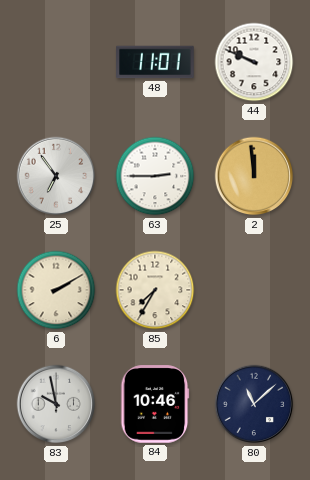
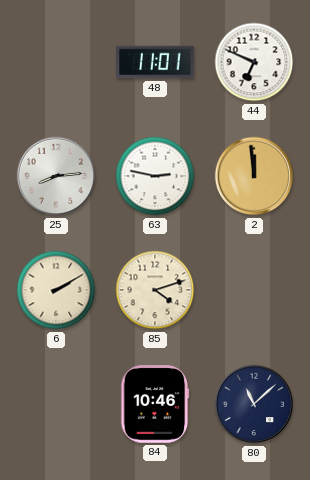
44: 9:49 -> 6:49
25: 6:54 -> 8:14
63: 2:45 -> 2:47
85: 7:35 -> 4:12
83: 9:58 -> none
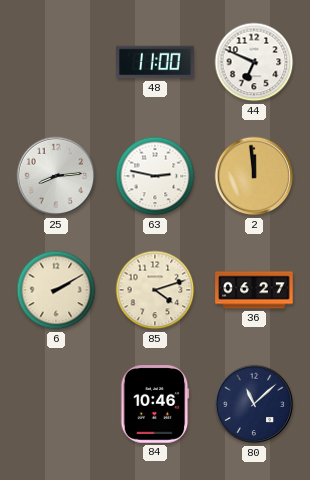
48: 11:01 -> 11:00
36: none -> 06:27
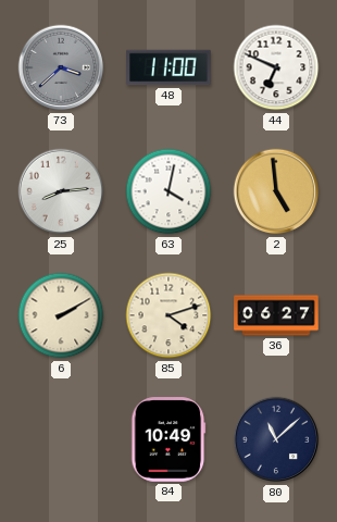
73: none -> 3:38
63: 2:47 -> 4:02
2: 11:59 -> 4:59
84: 10:46 -> 10:49
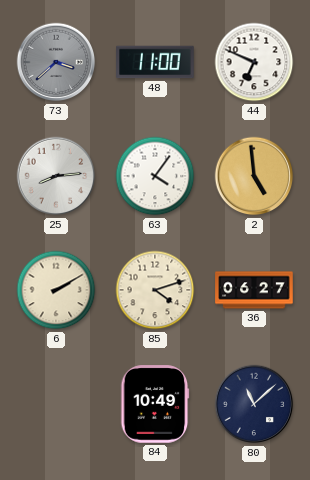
63: 4:02 -> 4:06
